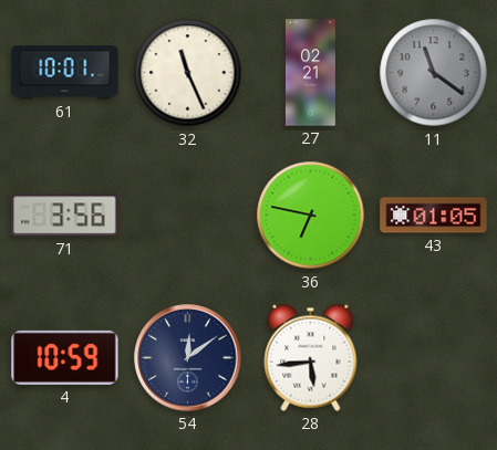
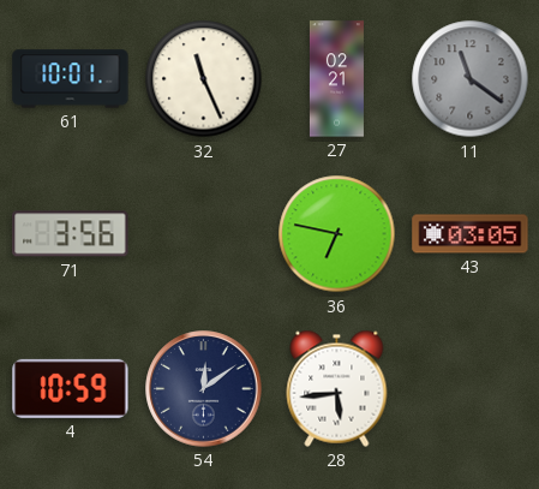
43: 01:05 -> 03:05
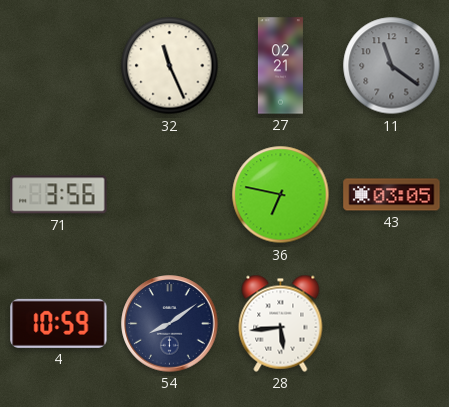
61: 10:01 -> none
54: 12:09 -> 8:09
